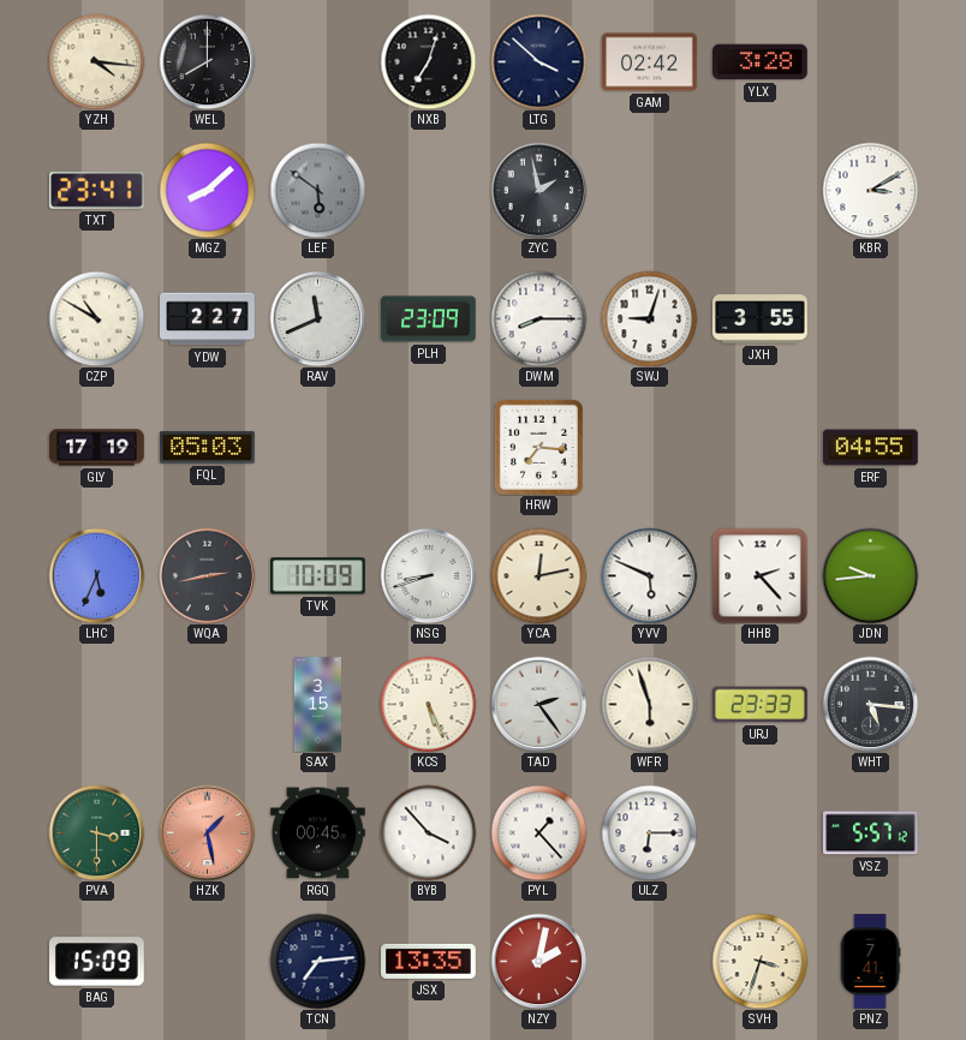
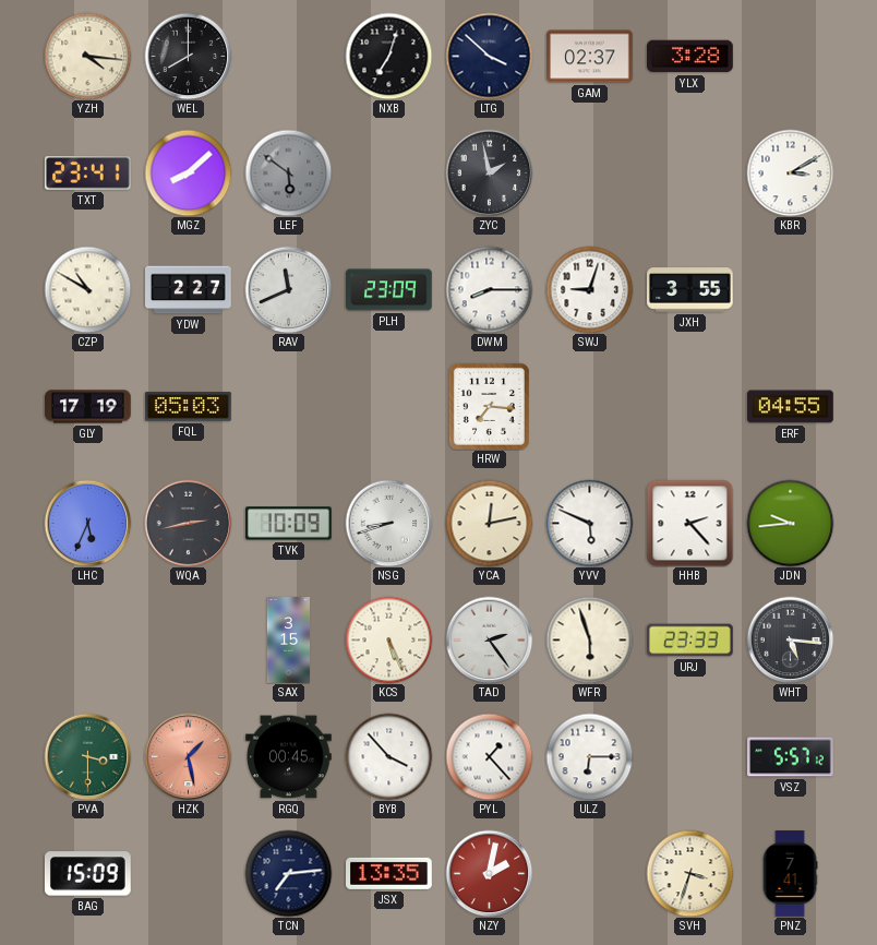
GAM: 02:42 -> 02:37
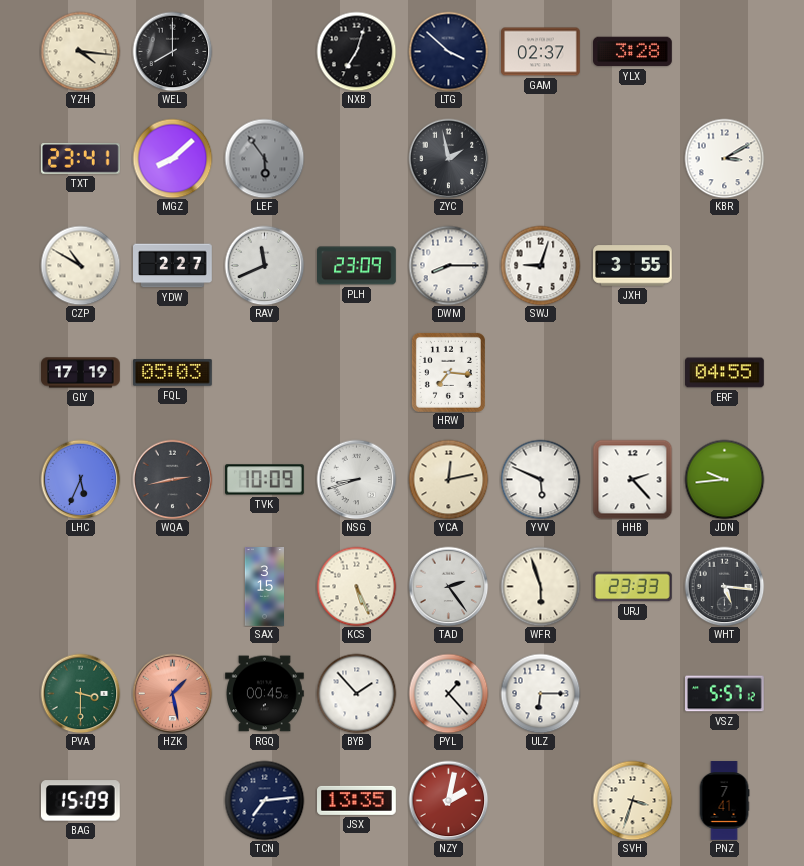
LEF: 5:51 -> 5:54
BYB: 3:53 -> 1:53
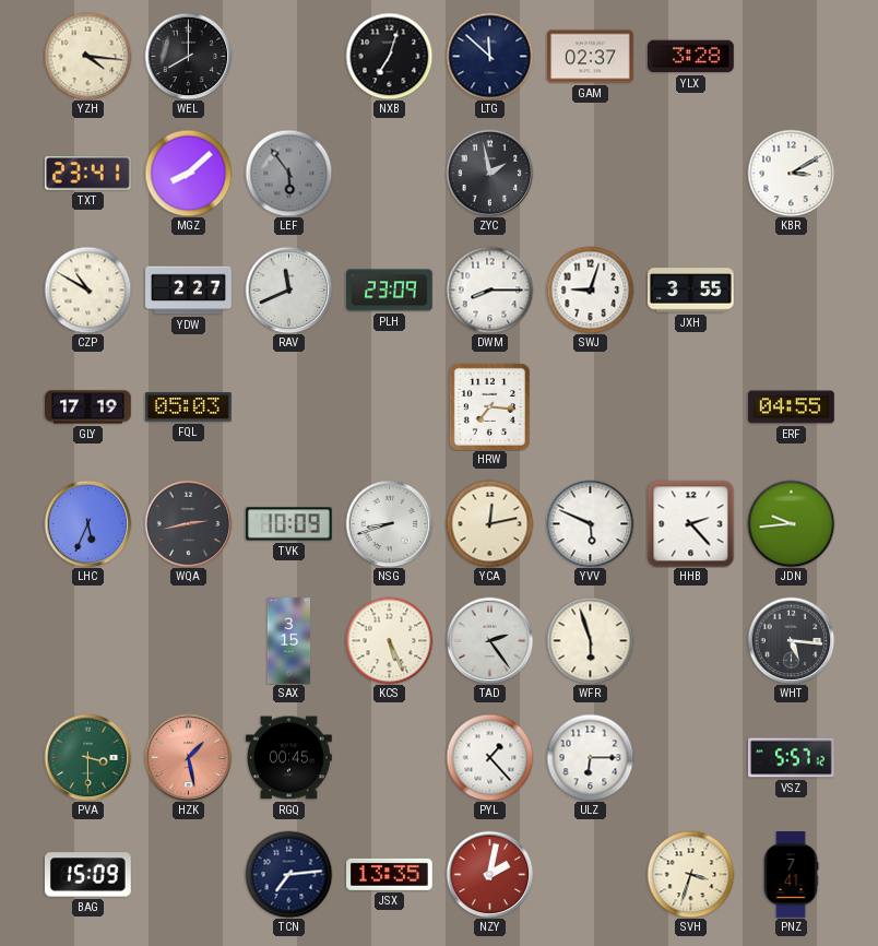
LTG: 3:52 -> 11:52
URJ: 23:33 -> none
BYB: 1:53 -> none
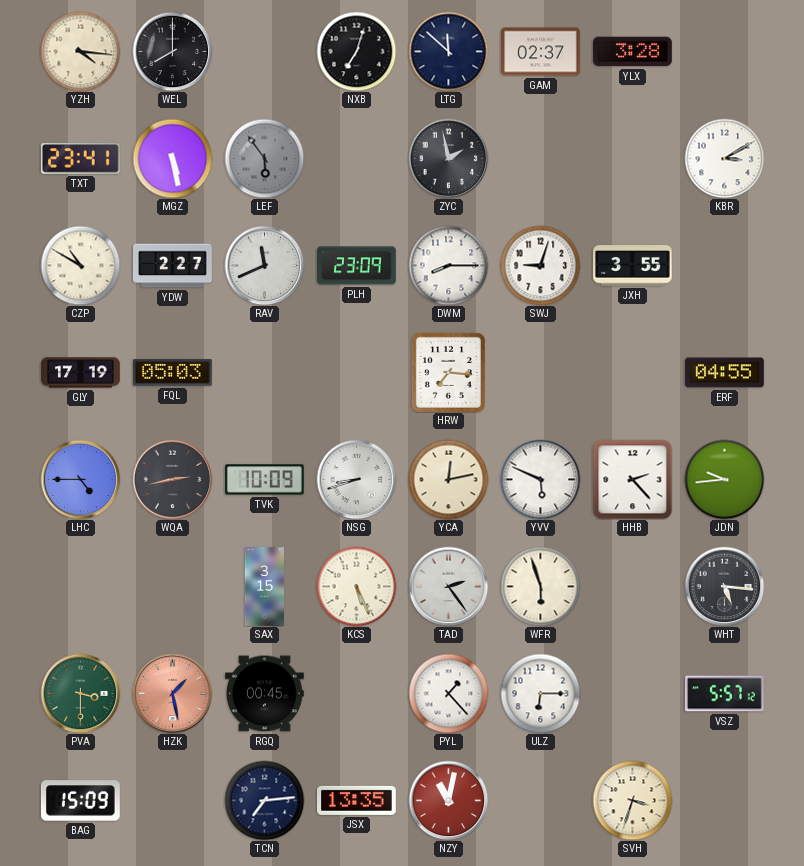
MGZ: 8:08 -> 5:28
LHC: 5:34 -> 4:45
NZY: 2:02 -> 11:02
PNZ: 7:41 -> none
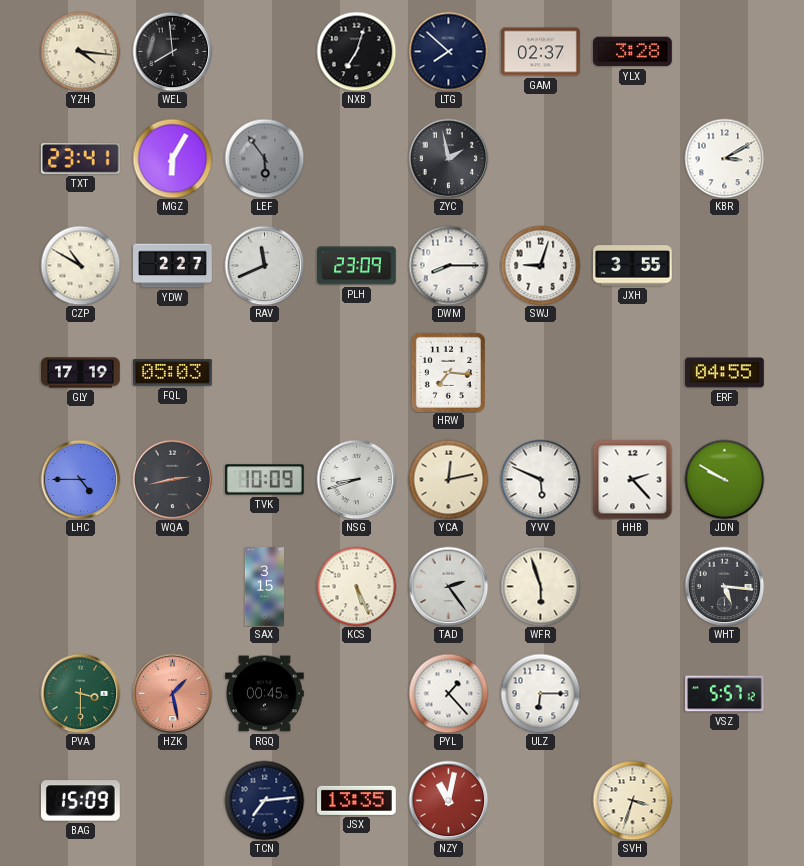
WEL: 8:00 -> 7:59
LTG: 11:52 -> 7:52
MGZ: 5:28 -> 6:05
JDN: 9:44 -> 9:50
